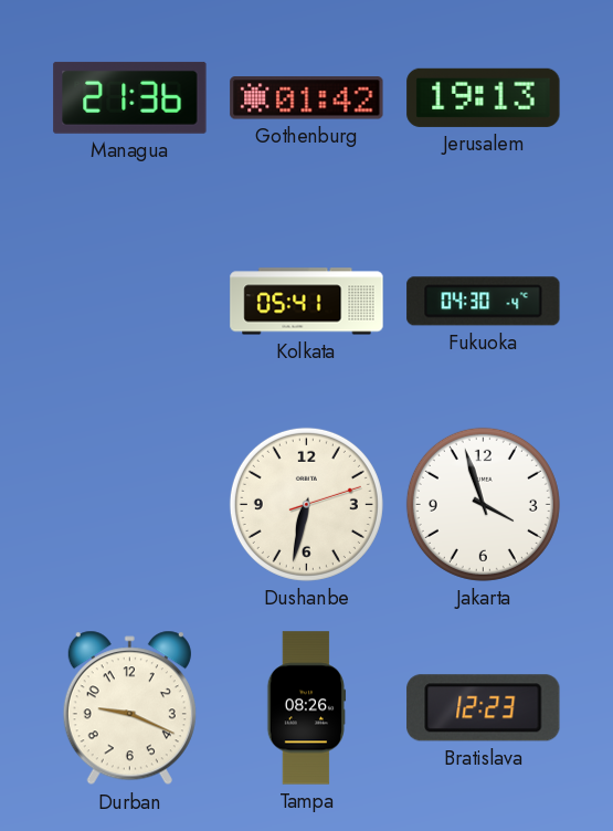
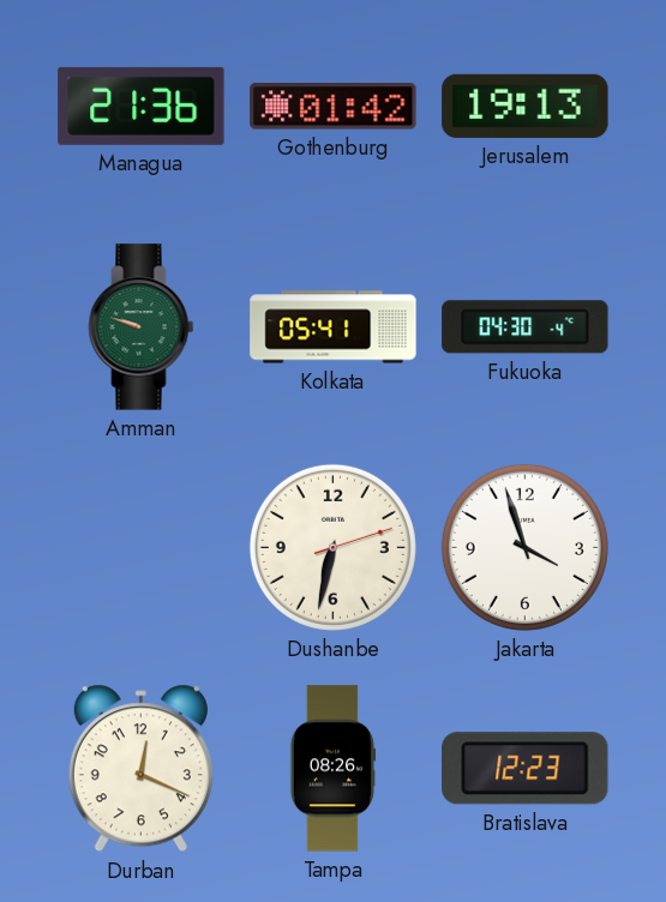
Amman: none -> 9:48
Durban: 9:19 -> 12:19
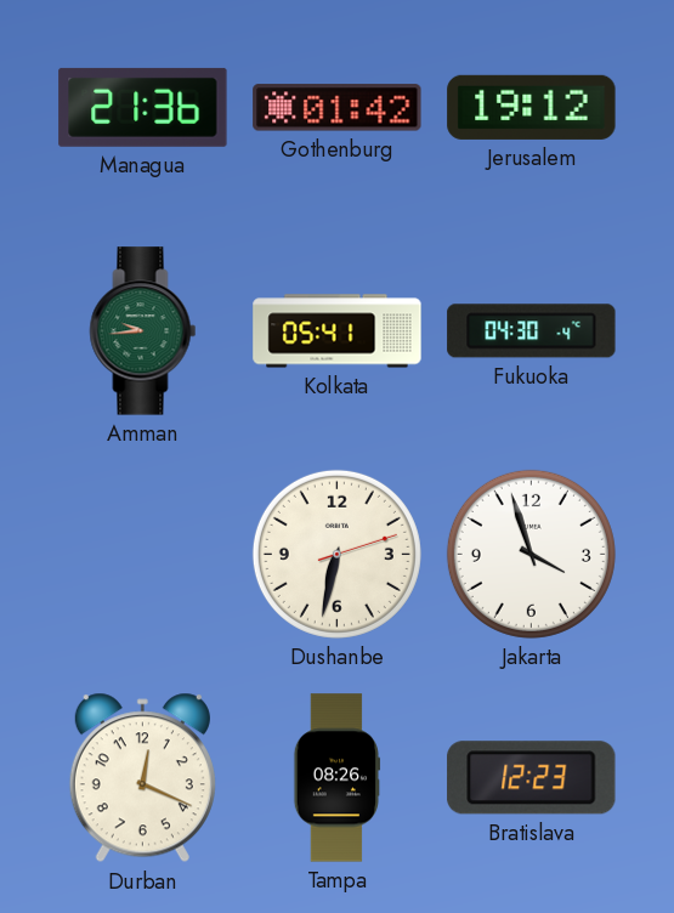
Jerusalem: 19:13 -> 19:12
Amman: 9:48 -> 9:44
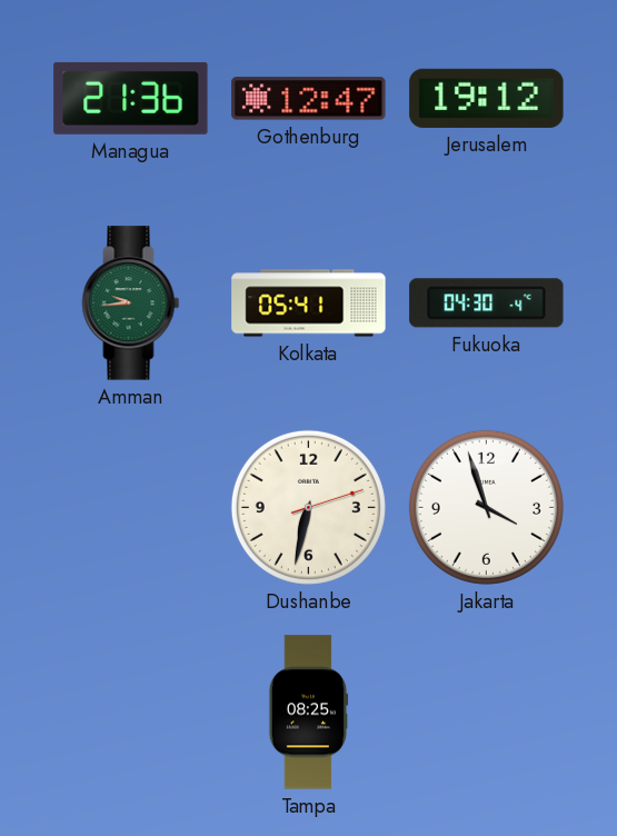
Gothenburg: 01:42 -> 12:47
Durban: 12:19 -> none
Tampa: 08:26 -> 08:25
Bratislava: 12:23 -> none
